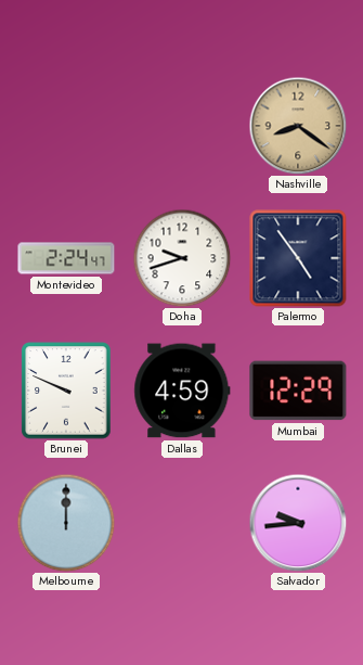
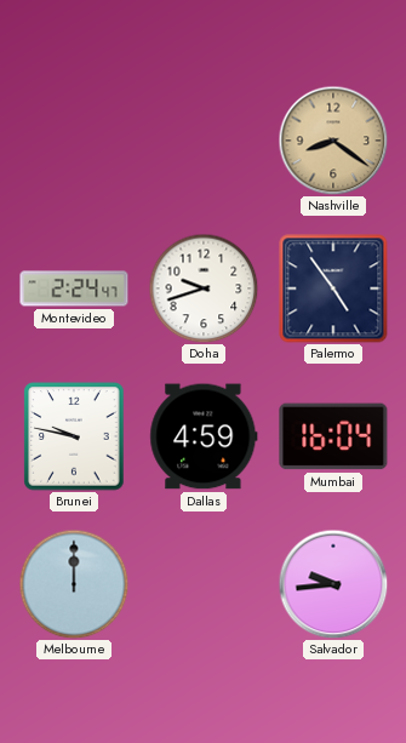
Brunei: 9:49 -> 9:47
Mumbai: 12:29 -> 16:04
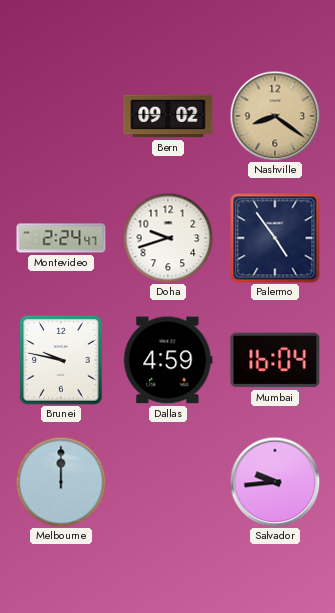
Bern: none -> 09:02
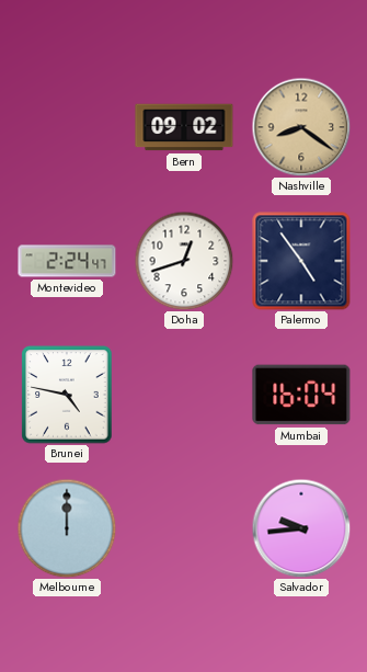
Doha: 9:42 -> 12:42
Brunei: 9:47 -> 4:47
Dallas: 4:59 -> none
